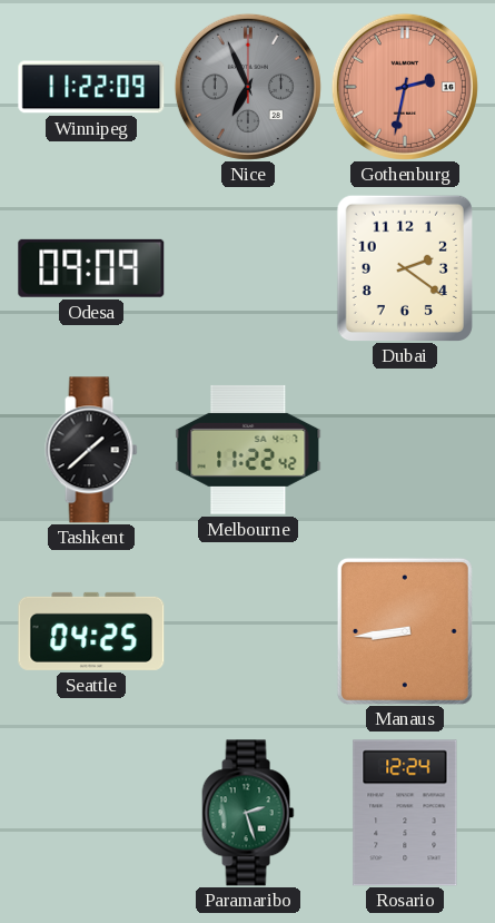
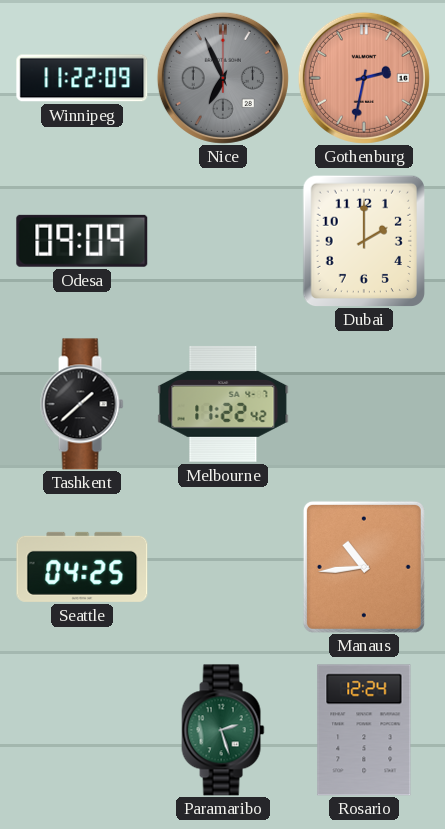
Dubai: 2:21 -> 2:00
Manaus: 8:44 -> 10:44
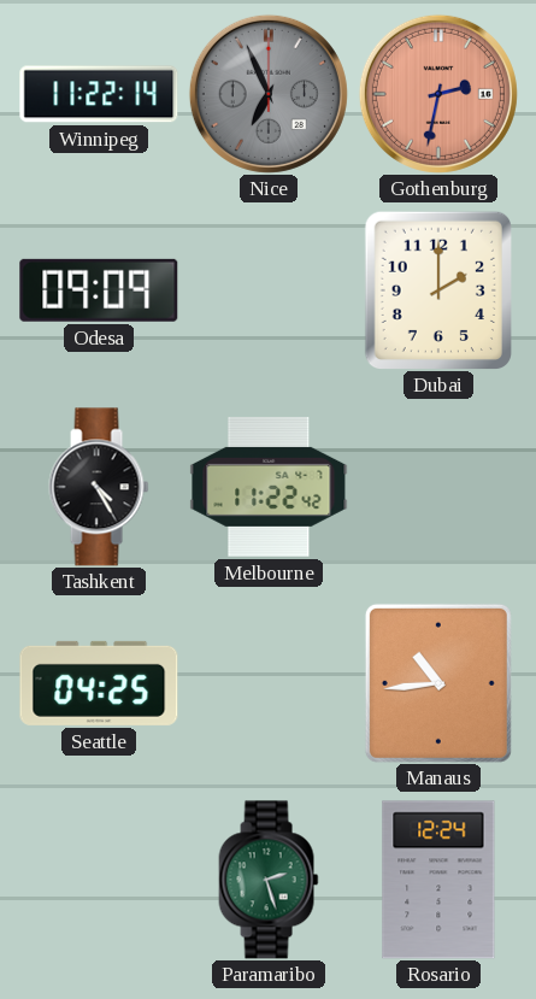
Winnipeg: 11:22:09 -> 11:22:14
Tashkent: 1:38 -> 4:25
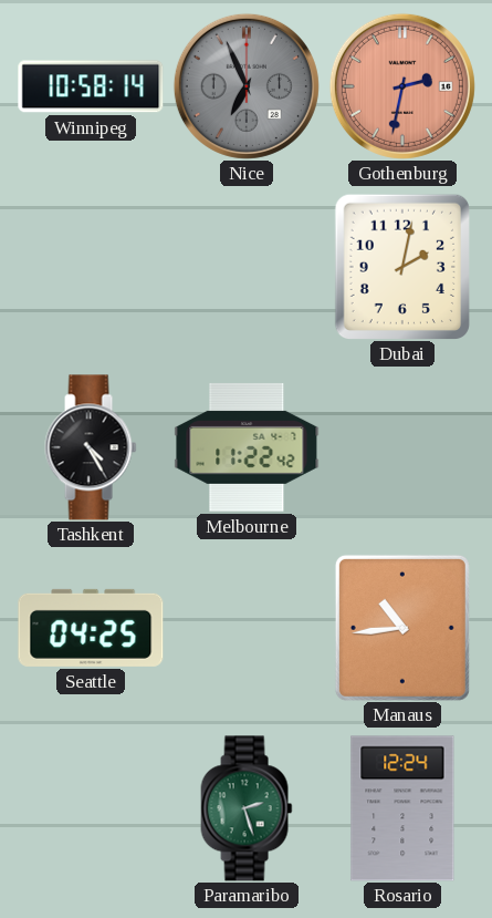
Winnipeg: 11:22 -> 10:58
Odesa: 09:09 -> none
Dubai: 2:00 -> 2:02
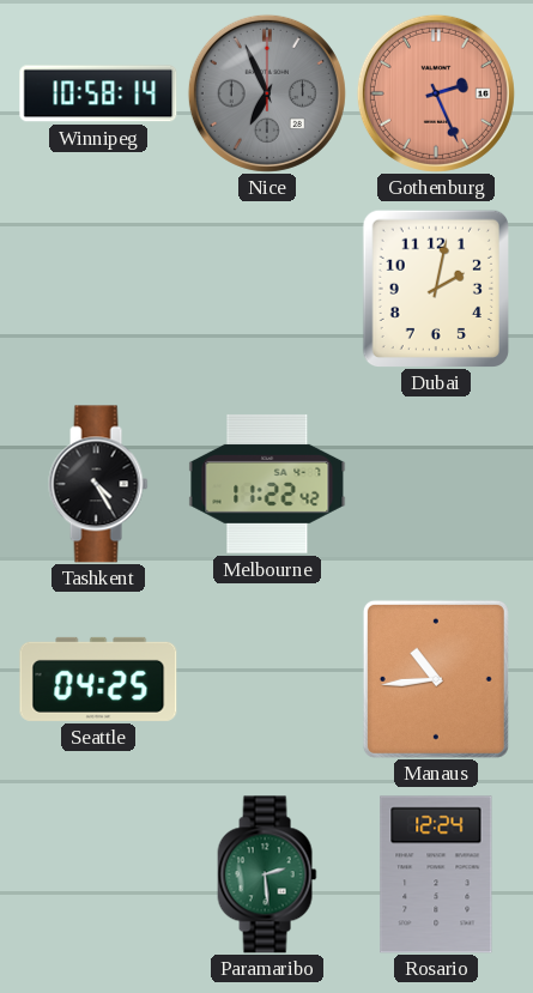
Gothenburg: 2:32 -> 2:26
Paramaribo: 2:27 -> 2:29
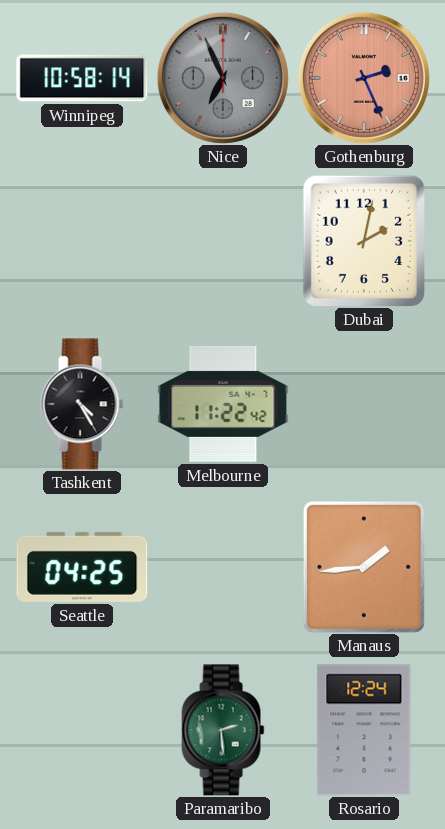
Manaus: 10:44 -> 1:44
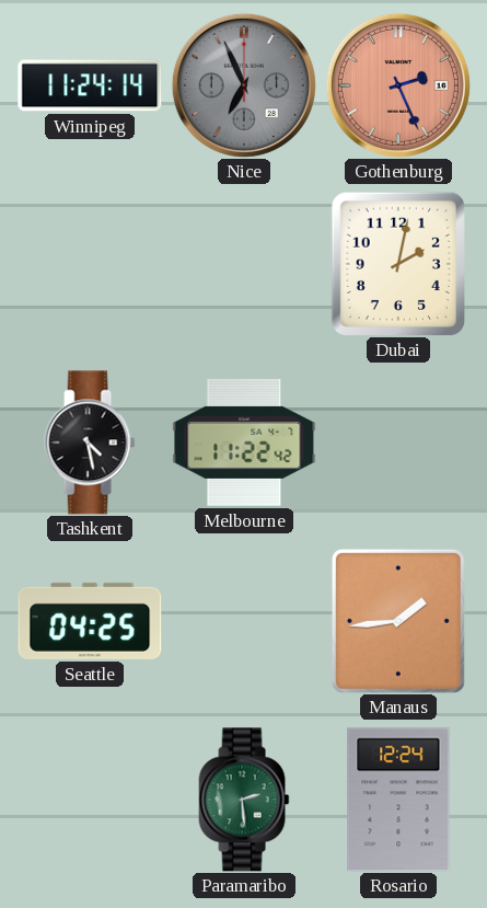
Winnipeg: 10:58 -> 11:24
Tashkent: 4:25 -> 4:28
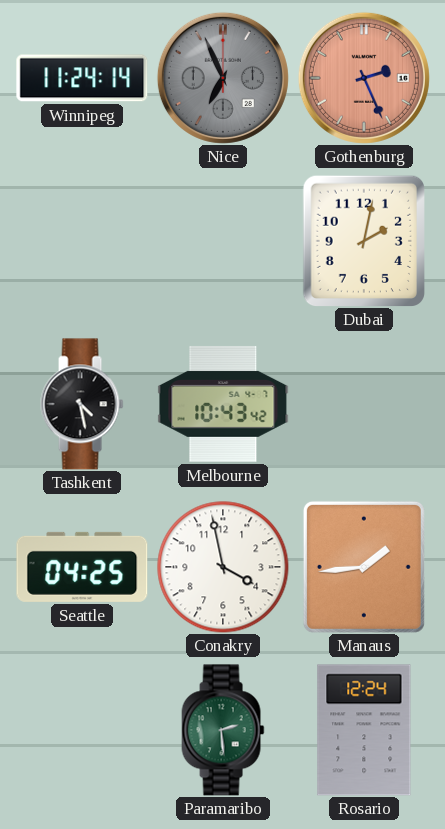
Melbourne: 11:22 -> 10:43
Conakry: none -> 3:58
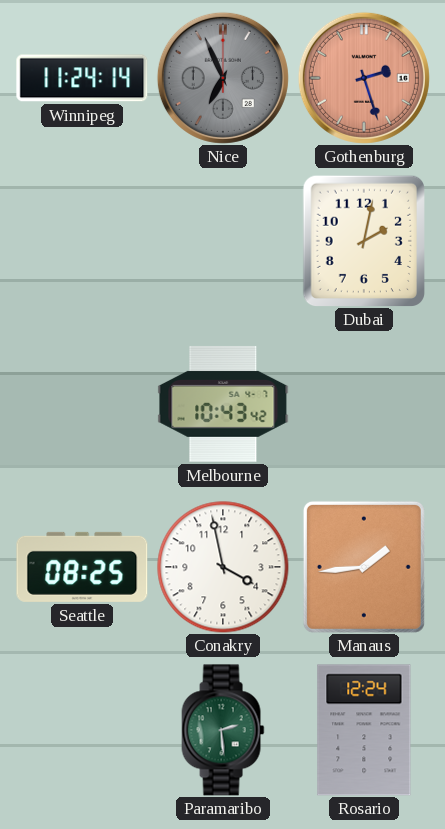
Gothenburg: 2:26 -> 2:27
Tashkent: 4:28 -> none
Seattle: 04:25 -> 08:25
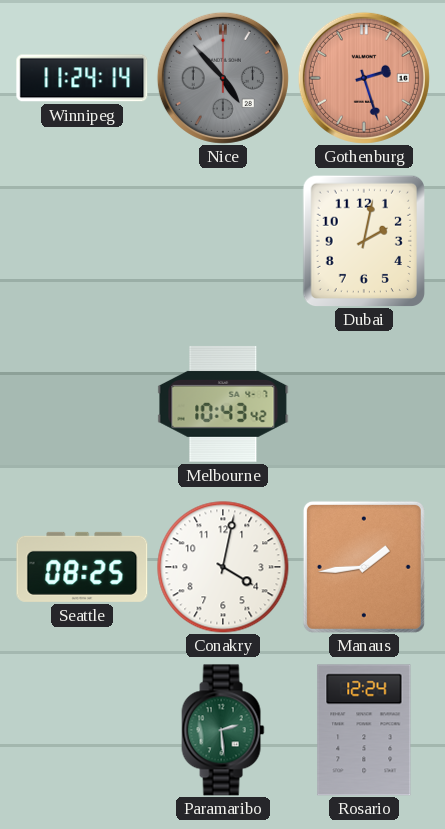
Nice: 6:56 -> 4:53
Conakry: 3:58 -> 4:02
